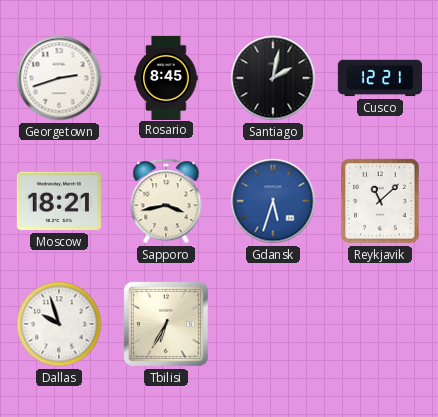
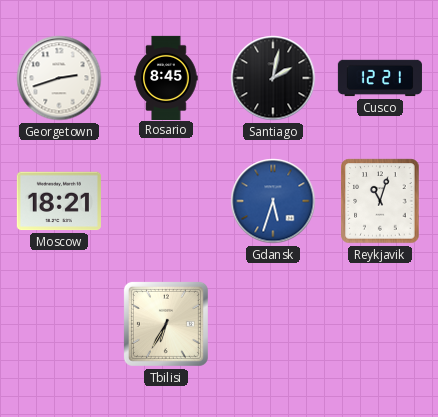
Sapporo: 3:43 -> none
Reykjavik: 11:08 -> 11:03
Dallas: 9:57 -> none
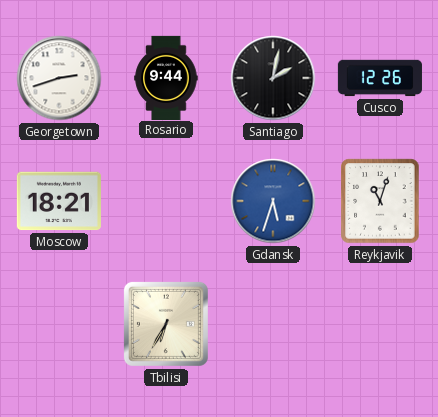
Rosario: 8:45 -> 9:44
Cusco: 12:21 -> 12:26
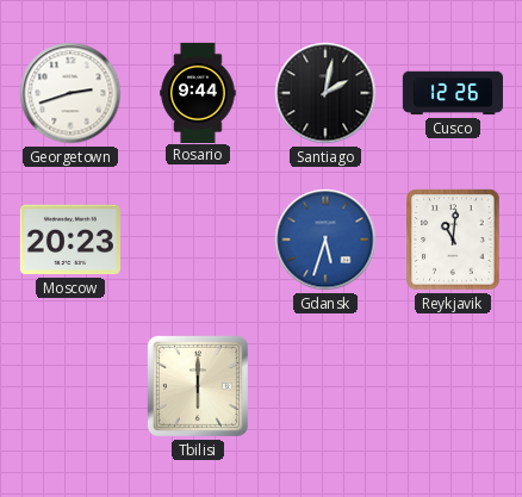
Moscow: 18:21 -> 20:23
Reykjavik: 11:03 -> 11:01
Tbilisi: 6:35 -> 6:00
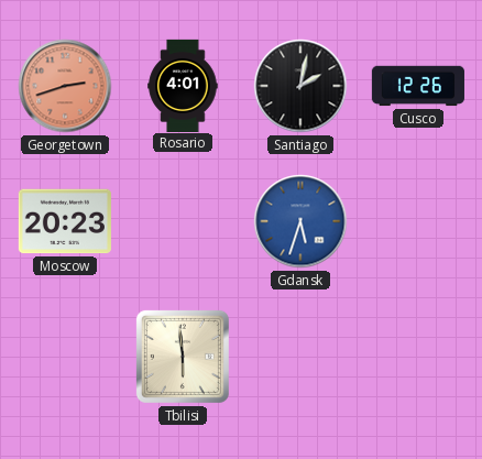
Georgetown dial: white -> salmon
Rosario: 9:44 -> 4:01
Reykjavik: 11:01 -> none
Tbilisi: 6:00 -> 5:59
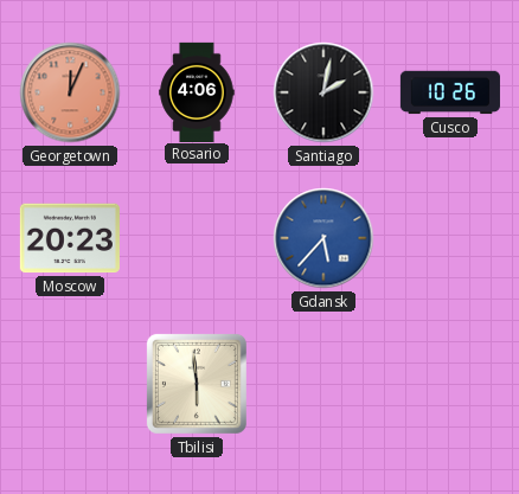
Georgetown: 2:42 -> 12:04
Rosario: 4:01 -> 4:06
Cusco: 12:26 -> 10:26
Gdansk: 5:33 -> 5:37
